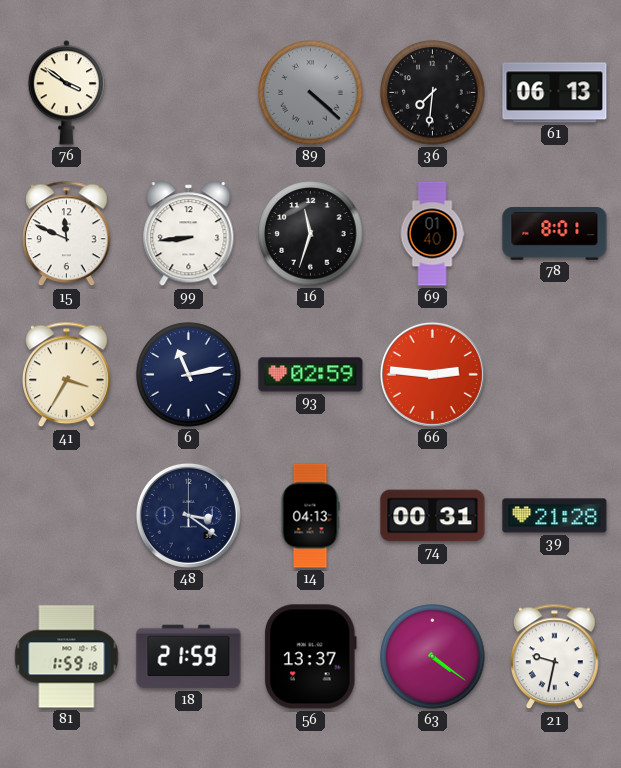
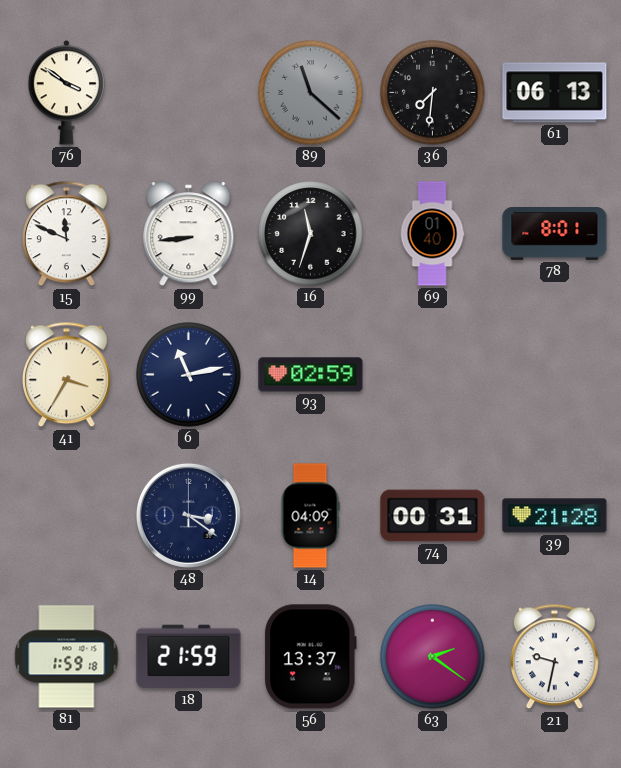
89: 4:22 -> 11:22
66: 2:46 -> none
14: 04:13 -> 04:09
63: 4:21 -> 2:21
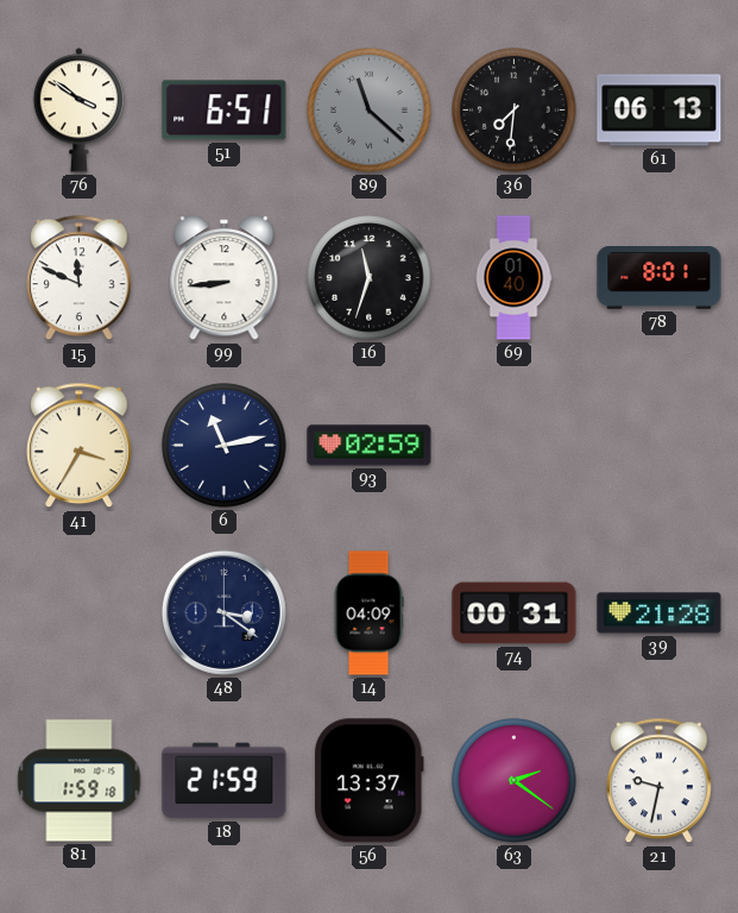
51: none -> 6:51
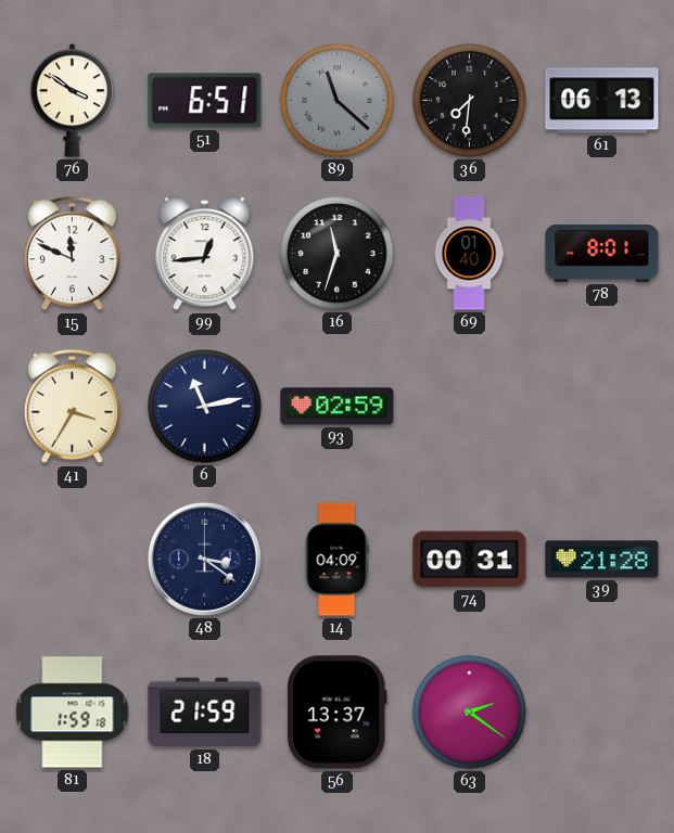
99: 8:44 -> 12:44
21: 9:32 -> none
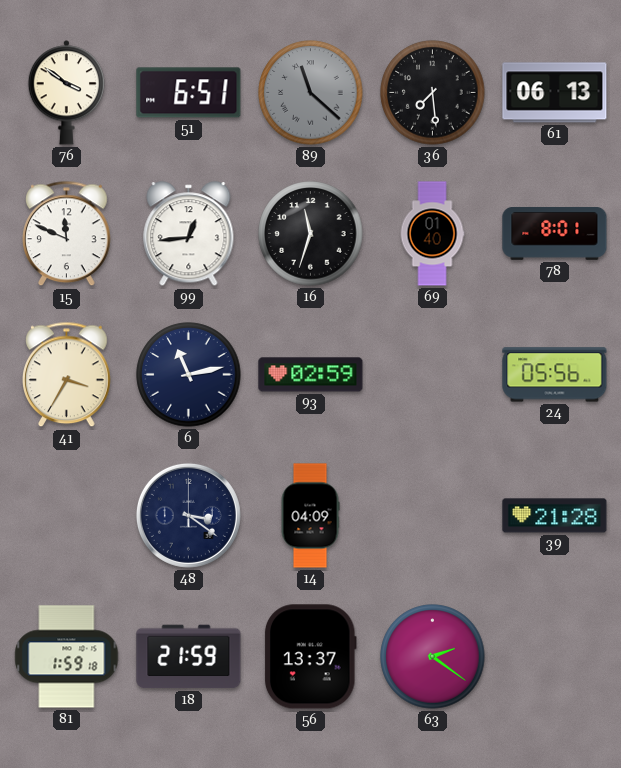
36: 7:31 -> 7:29
24: none -> 05:56
74: 00:31 -> none
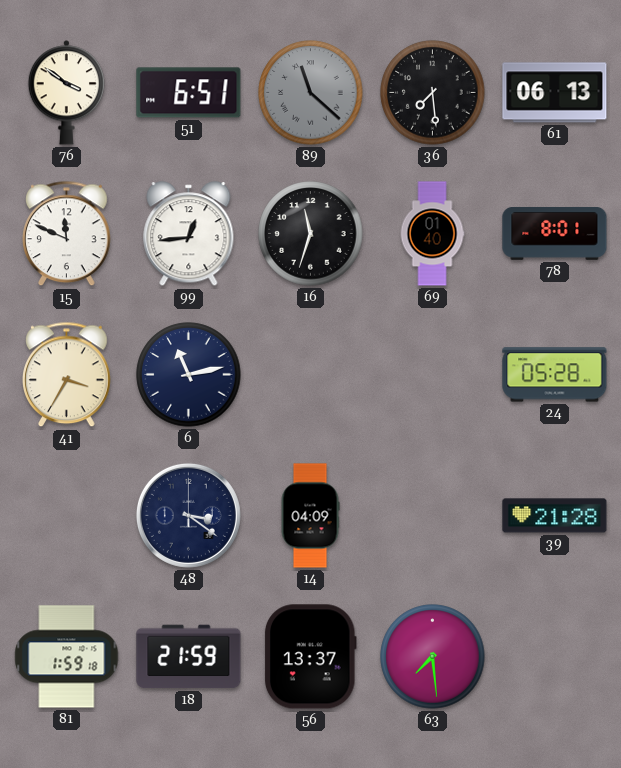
93: 02:59 -> none
24: 05:56 -> 05:28
63: 2:21 -> 7:29
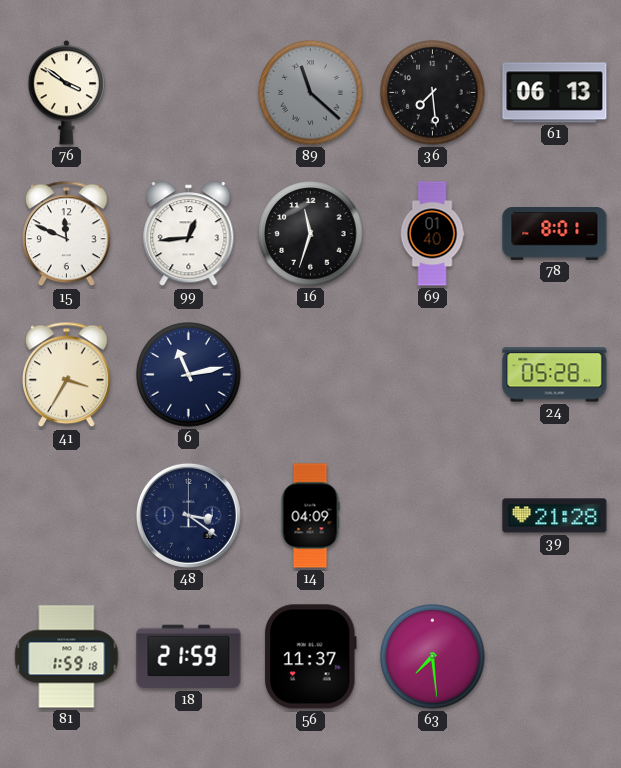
51: 6:51 -> none
56: 13:37 -> 11:37
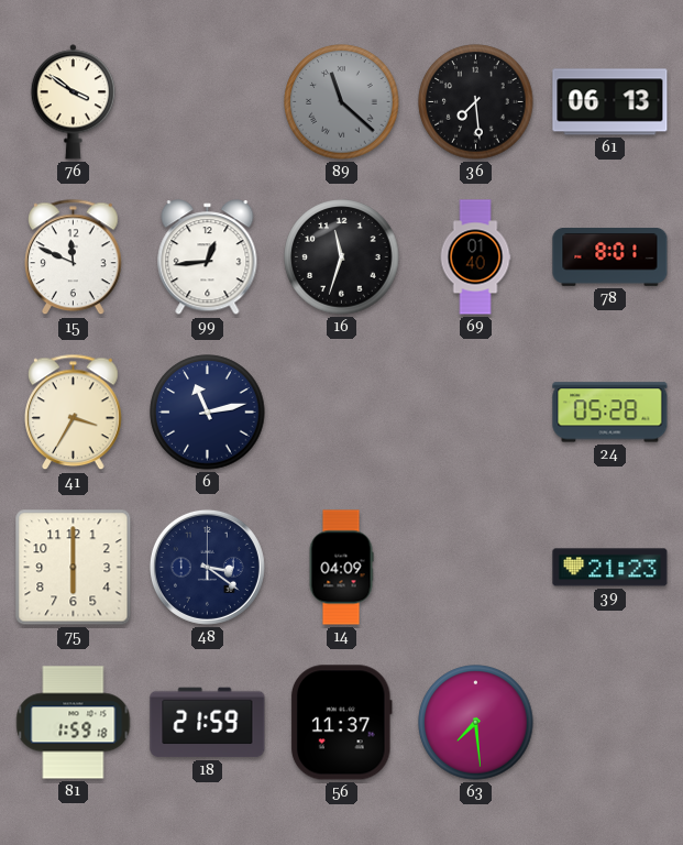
75: none -> 6:00
39: 21:28 -> 21:23
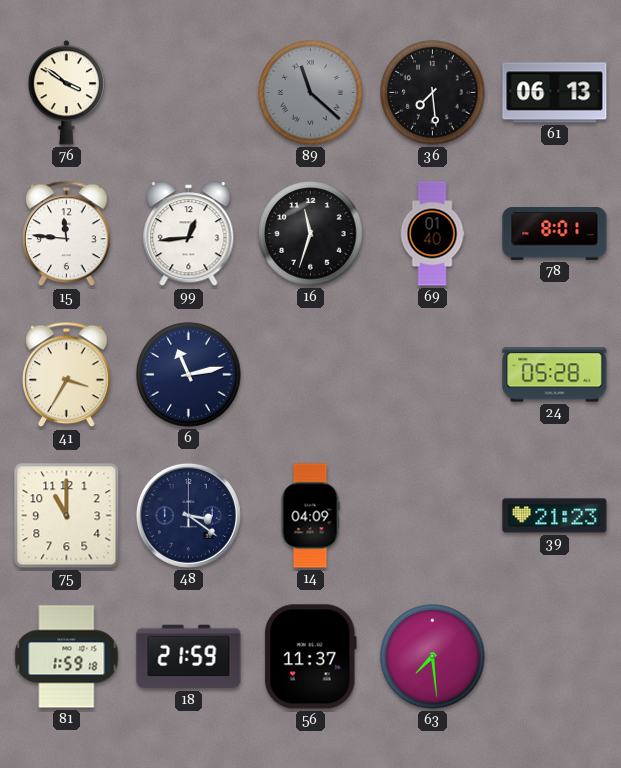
15: 11:49 -> 11:46
75: 6:00 -> 11:00
